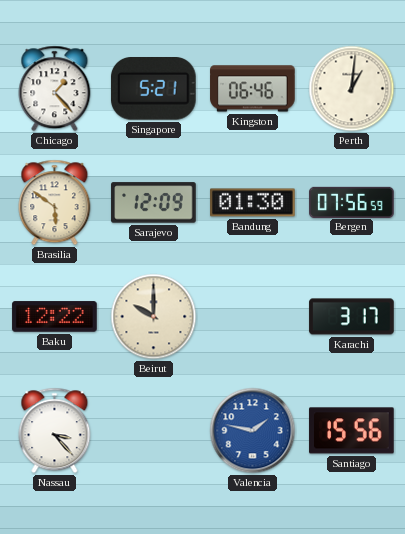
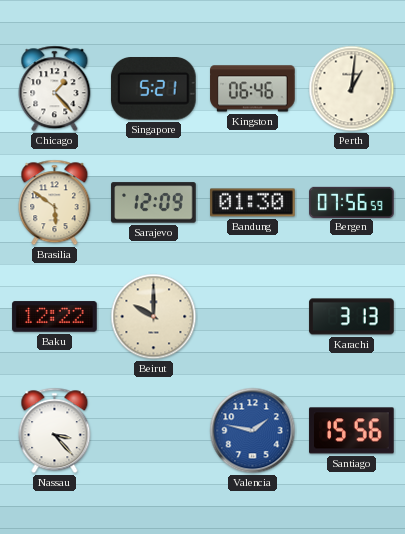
Karachi: 3:17 -> 3:13
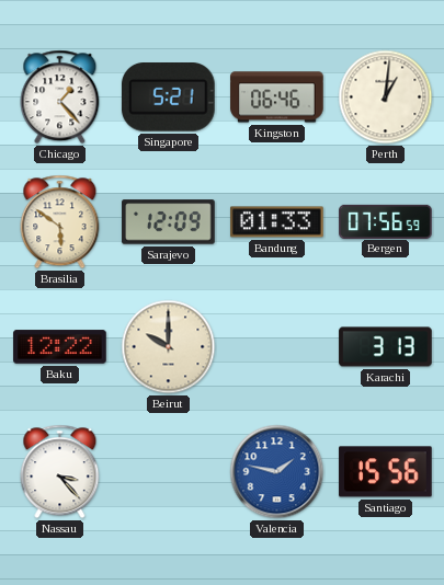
Bandung: 01:30 -> 01:33
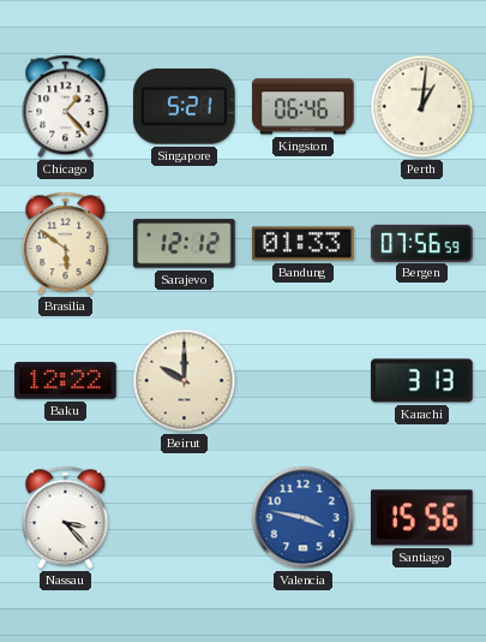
Sarajevo: 12:09 -> 12:12
Valencia: 1:47 -> 3:47
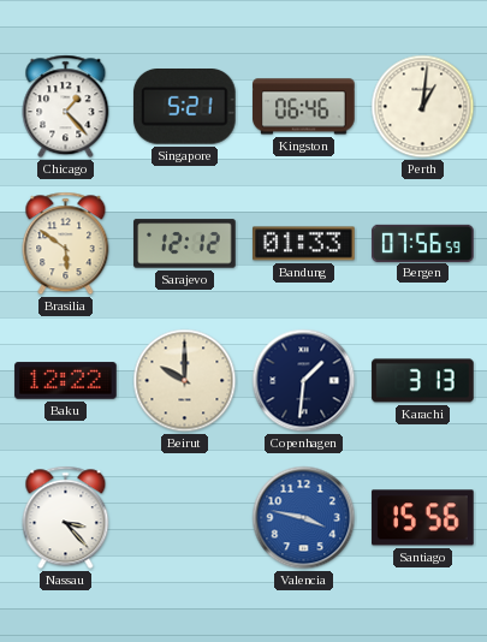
Copenhagen: none -> 1:31
